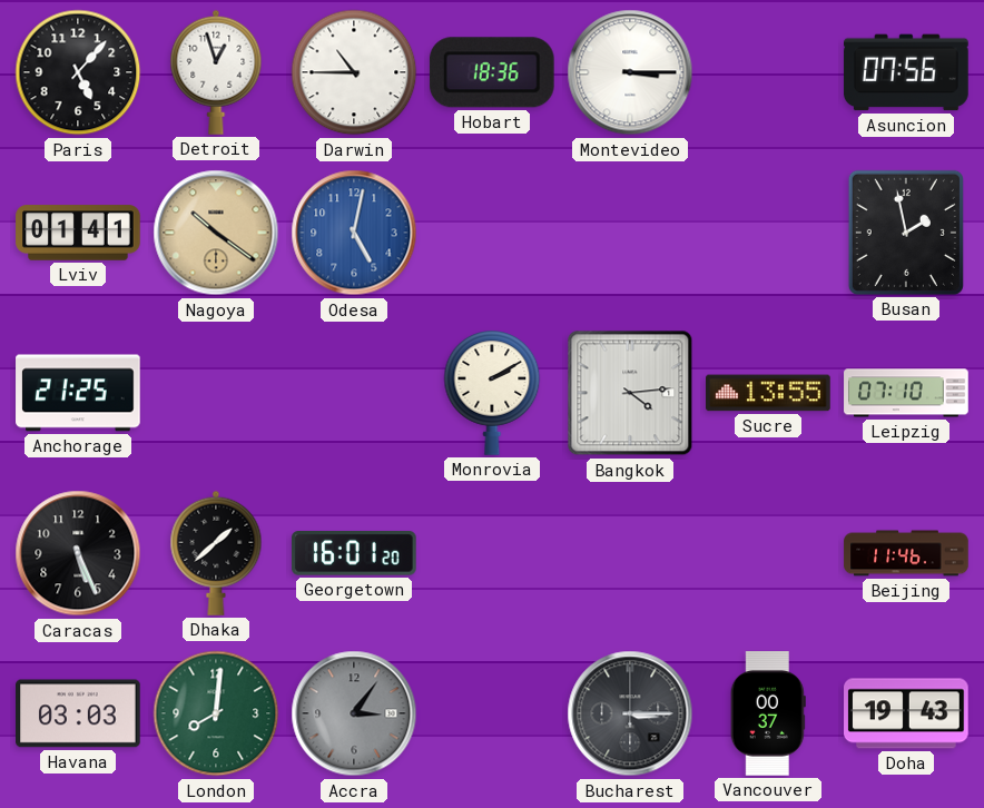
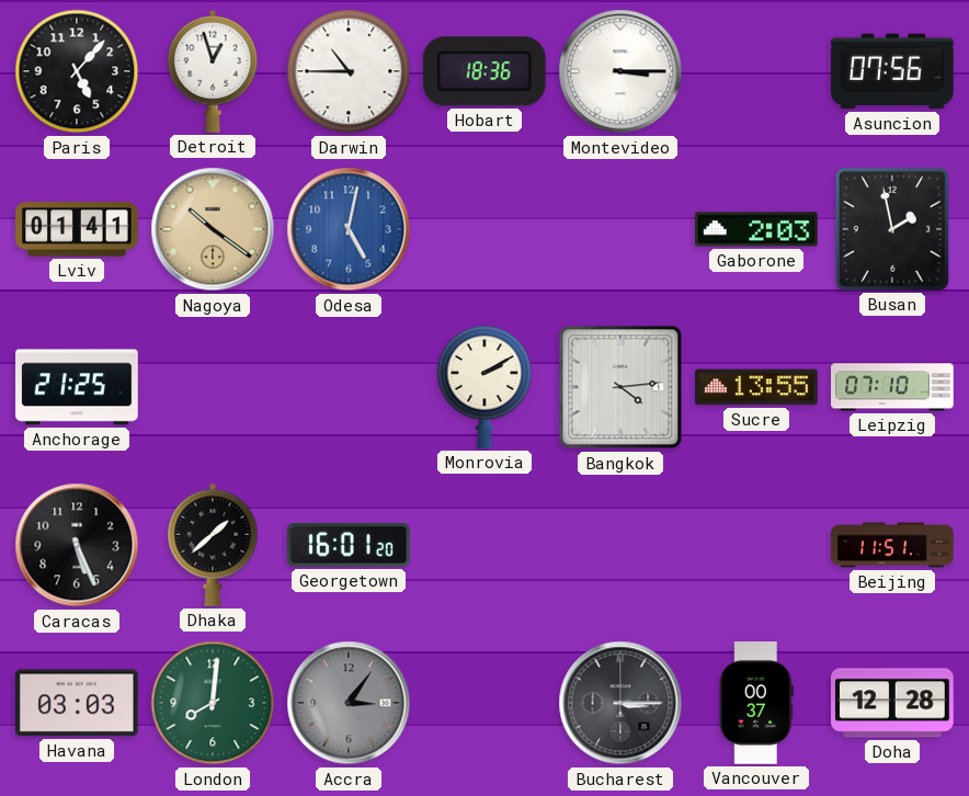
Gaborone: none -> 2:03
Beijing: 11:46 -> 11:51
Doha: 19:43 -> 12:28
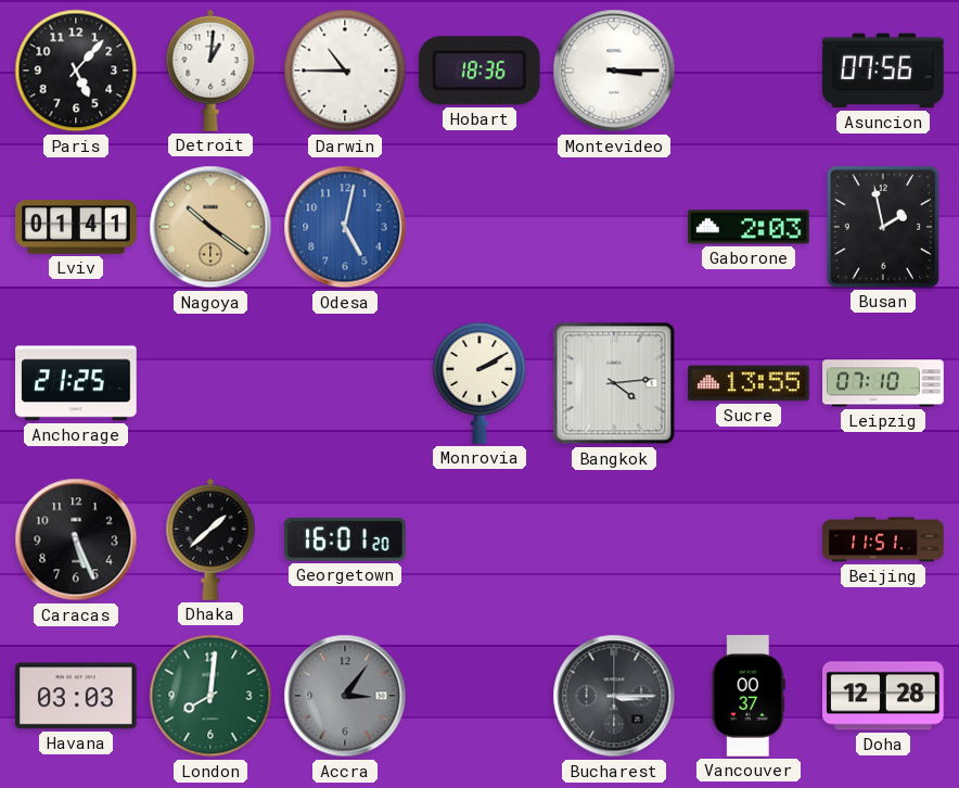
Detroit: 12:57 -> 1:01
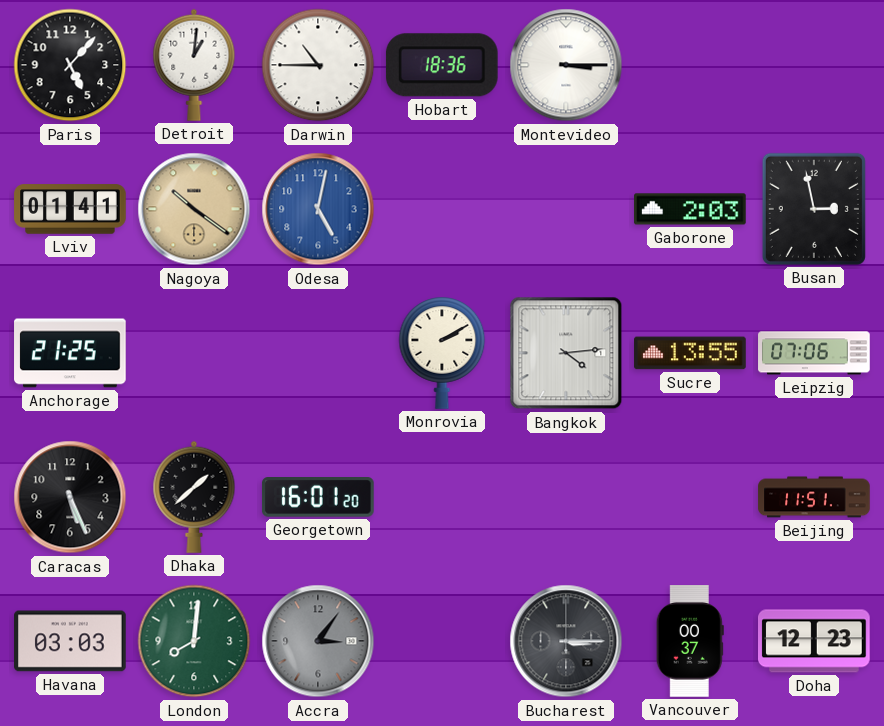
Asuncion: 07:56 -> none
Busan: 1:58 -> 2:58
Leipzig: 07:10 -> 07:06
Doha: 12:28 -> 12:23
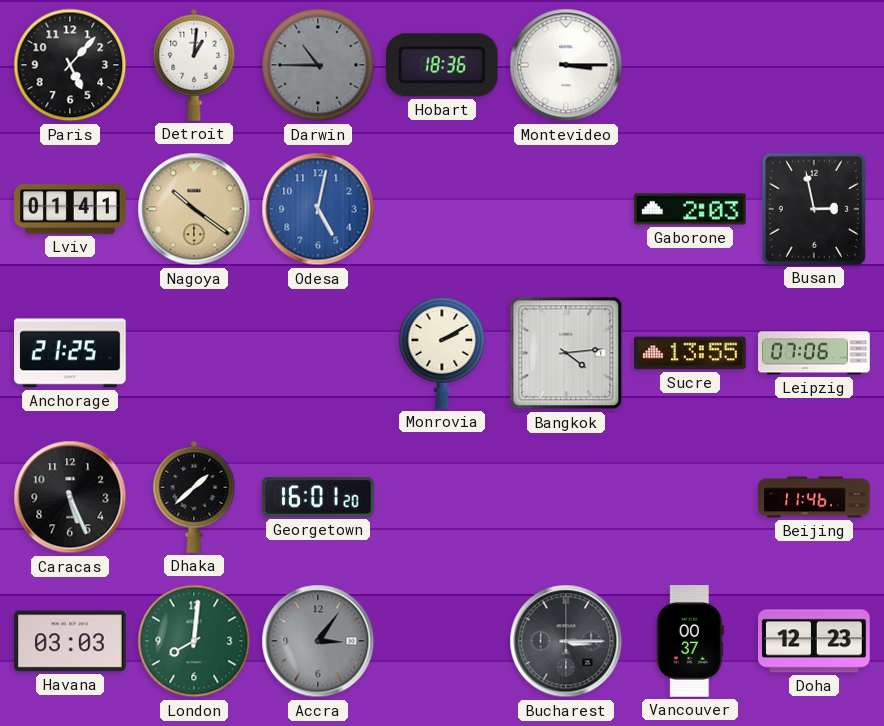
Darwin dial: white -> grey
Beijing: 11:51 -> 11:46
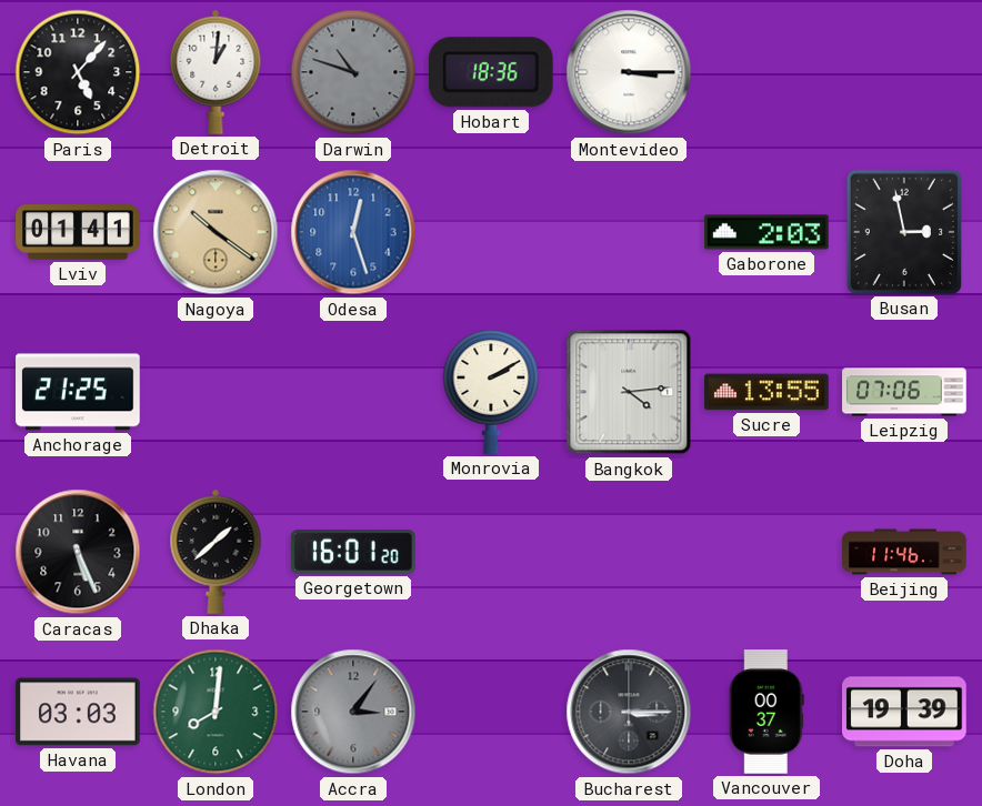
Darwin: 10:45 -> 10:48
Odesa: 5:02 -> 12:27
Doha: 12:23 -> 19:39
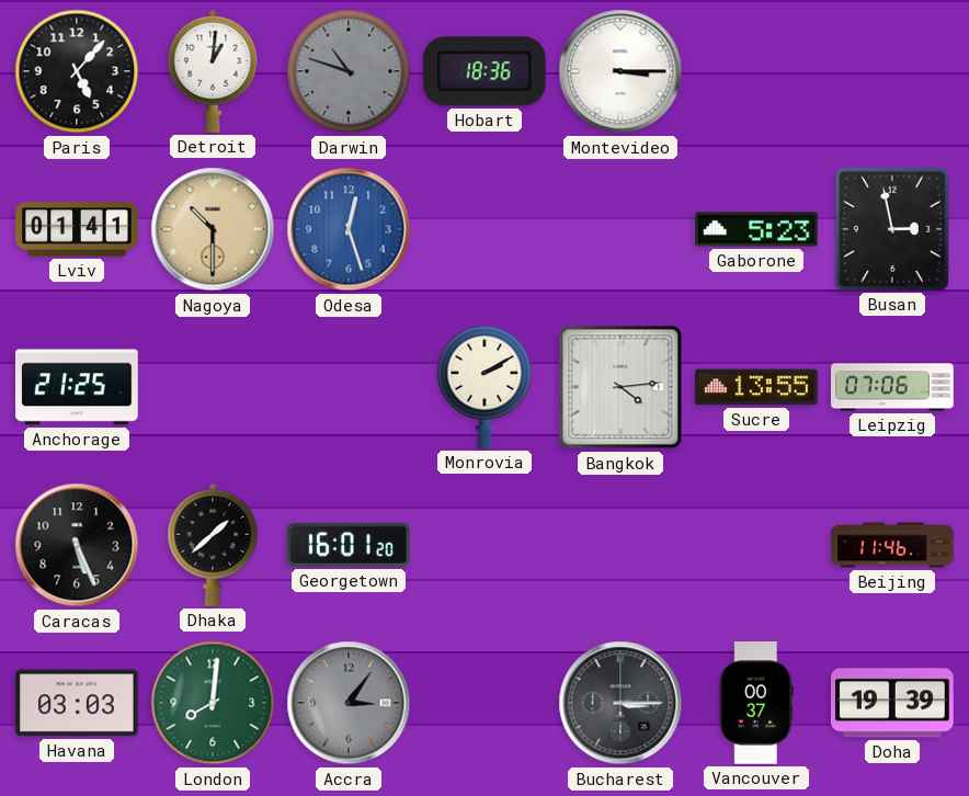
Nagoya: 10:21 -> 10:30
Gaborone: 2:03 -> 5:23
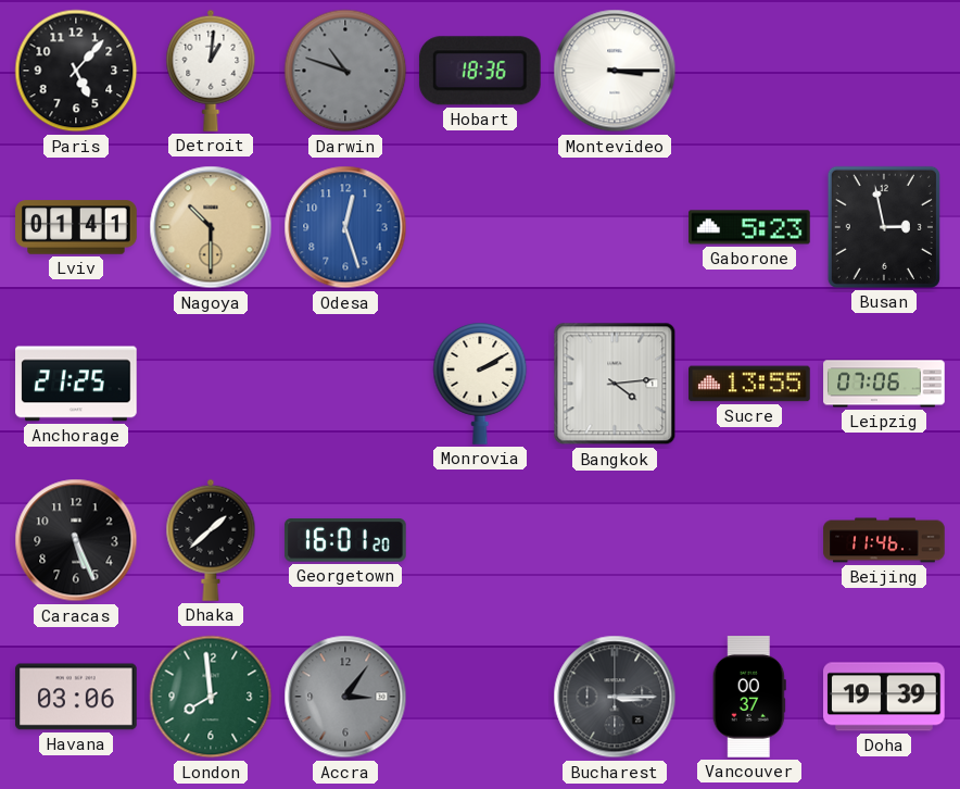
Havana: 03:03 -> 03:06
London: 8:01 -> 7:59
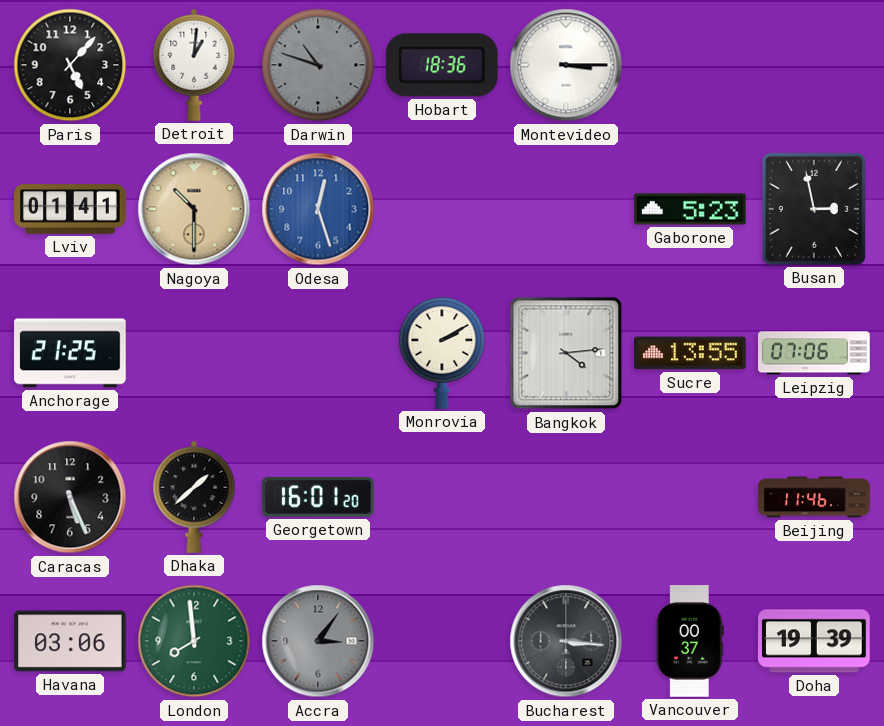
Bucharest: 3:15 -> 3:16
